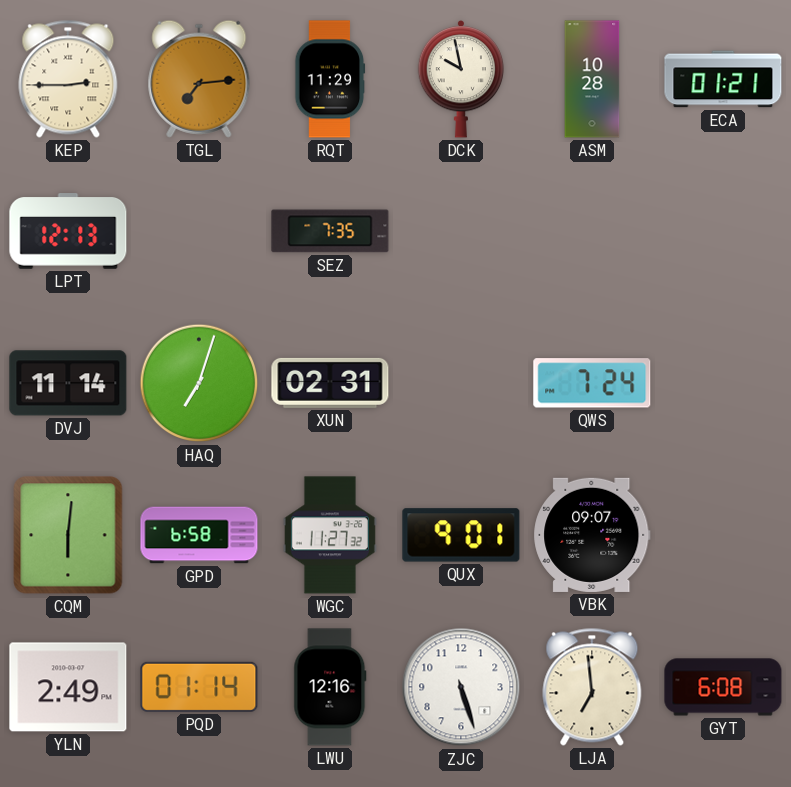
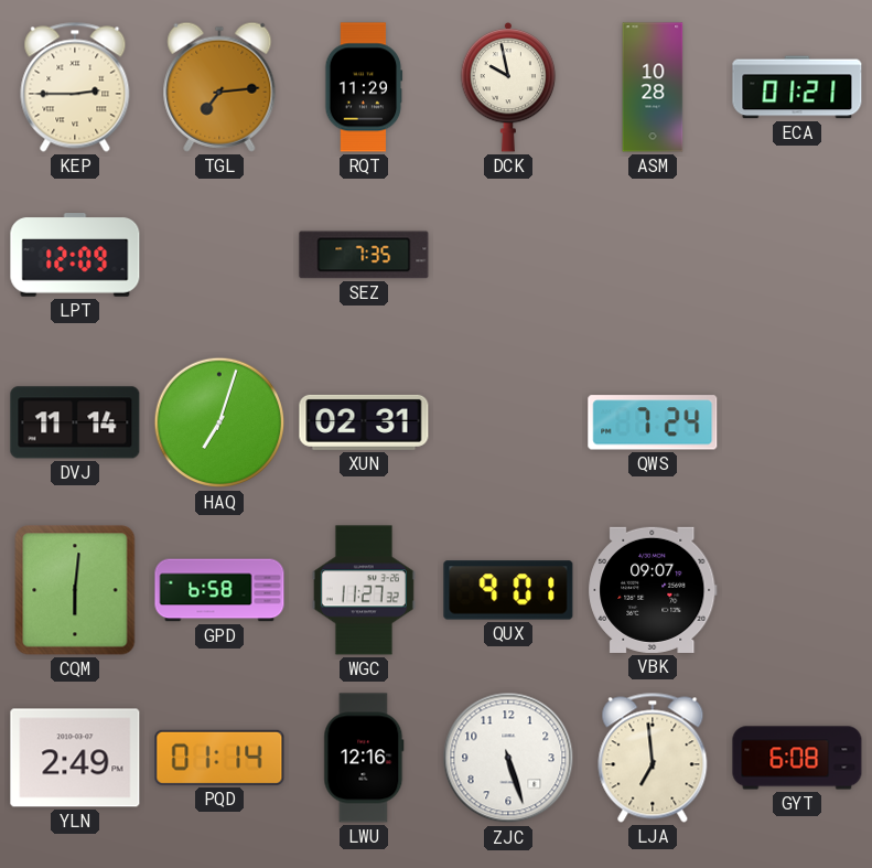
LPT: 12:13 -> 12:09
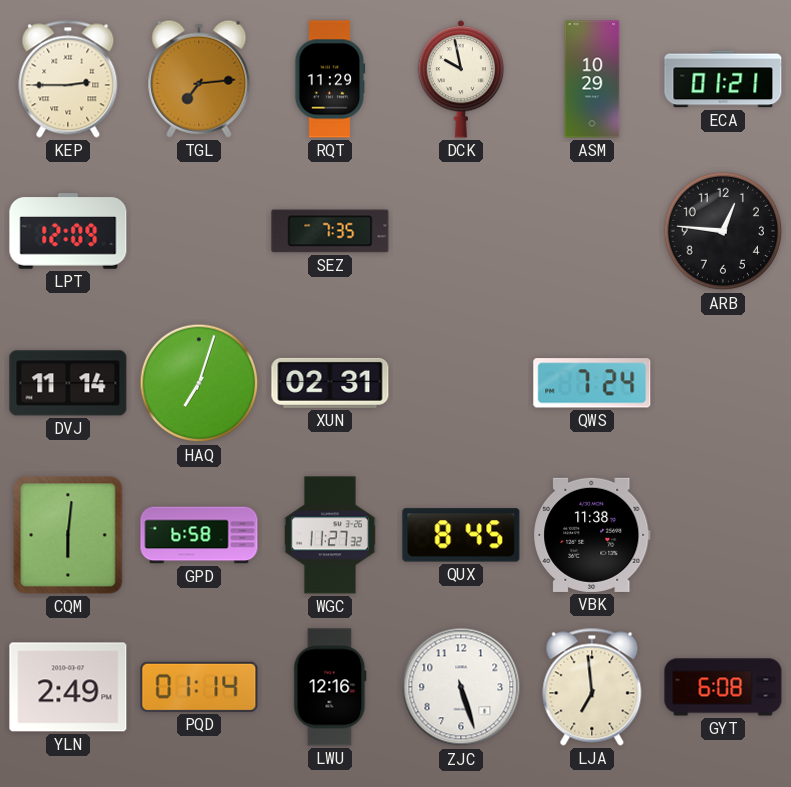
ASM: 10:28 -> 10:29
ARB: none -> 12:46
QUX: 9:01 -> 8:45
VBK: 09:07 -> 11:38
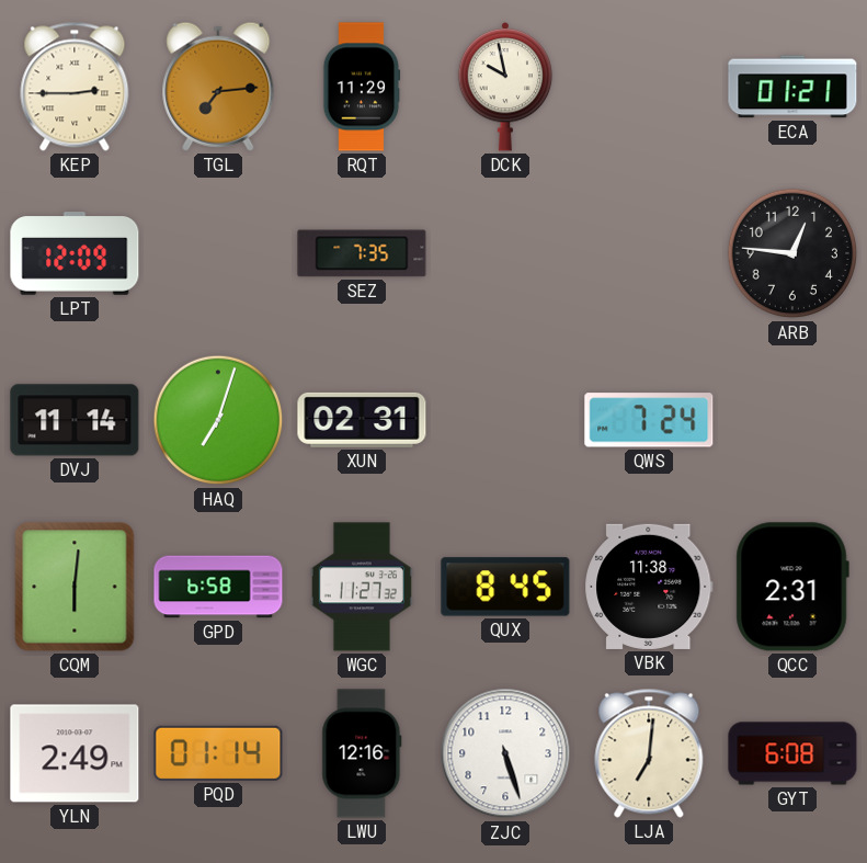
ASM: 10:29 -> none
QCC: none -> 2:31
LJA: 6:59 -> 7:01
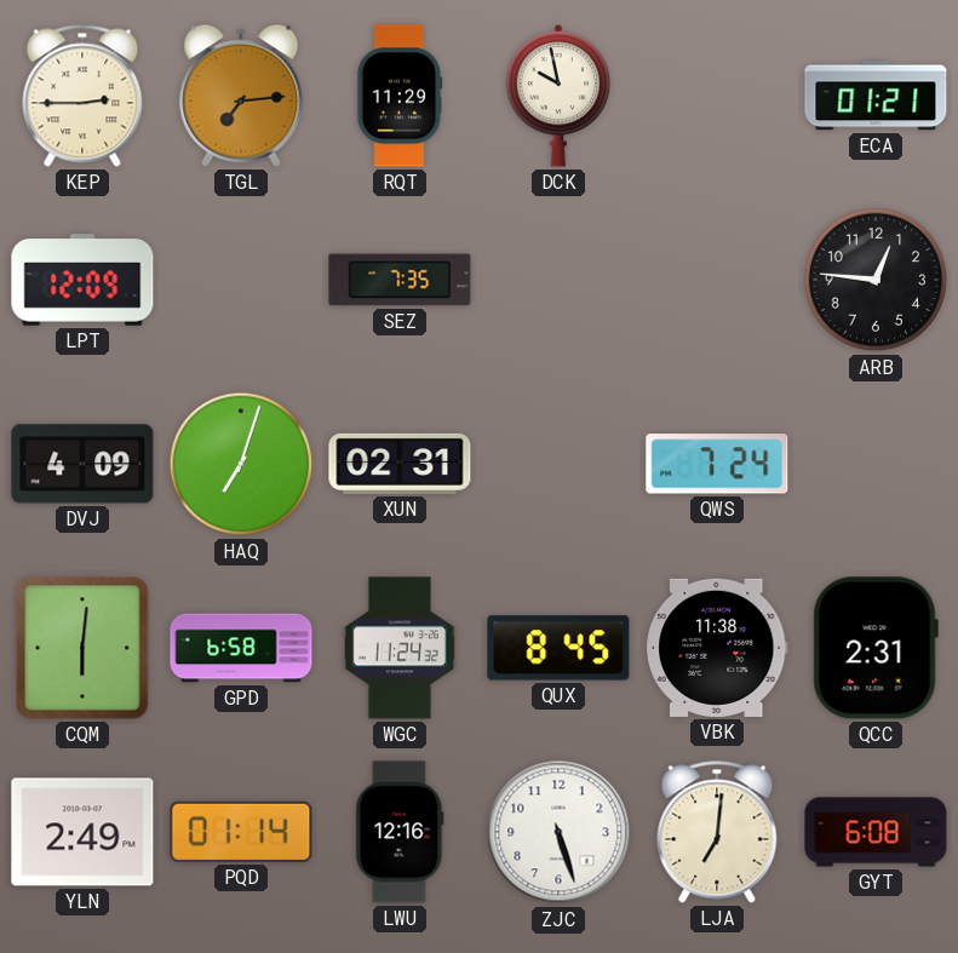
DVJ: 11:14 -> 4:09
WGC: 11:27 -> 11:24
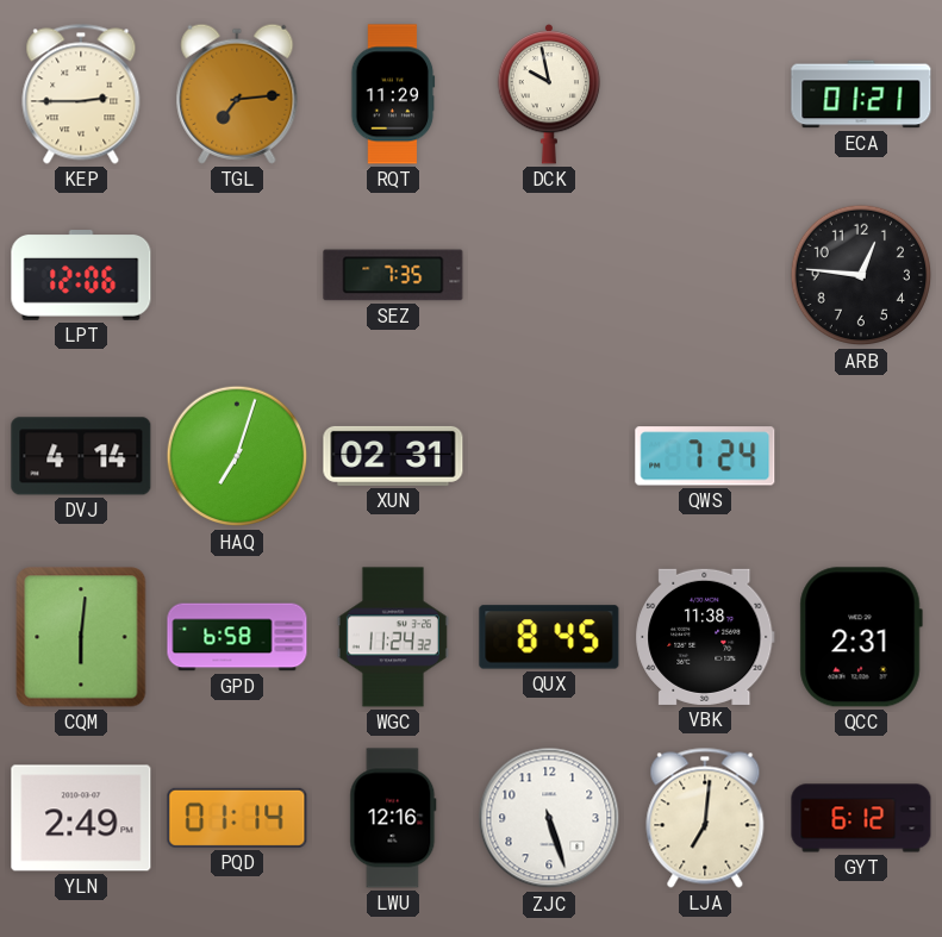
LPT: 12:09 -> 12:06
DVJ: 4:09 -> 4:14
GYT: 6:08 -> 6:12
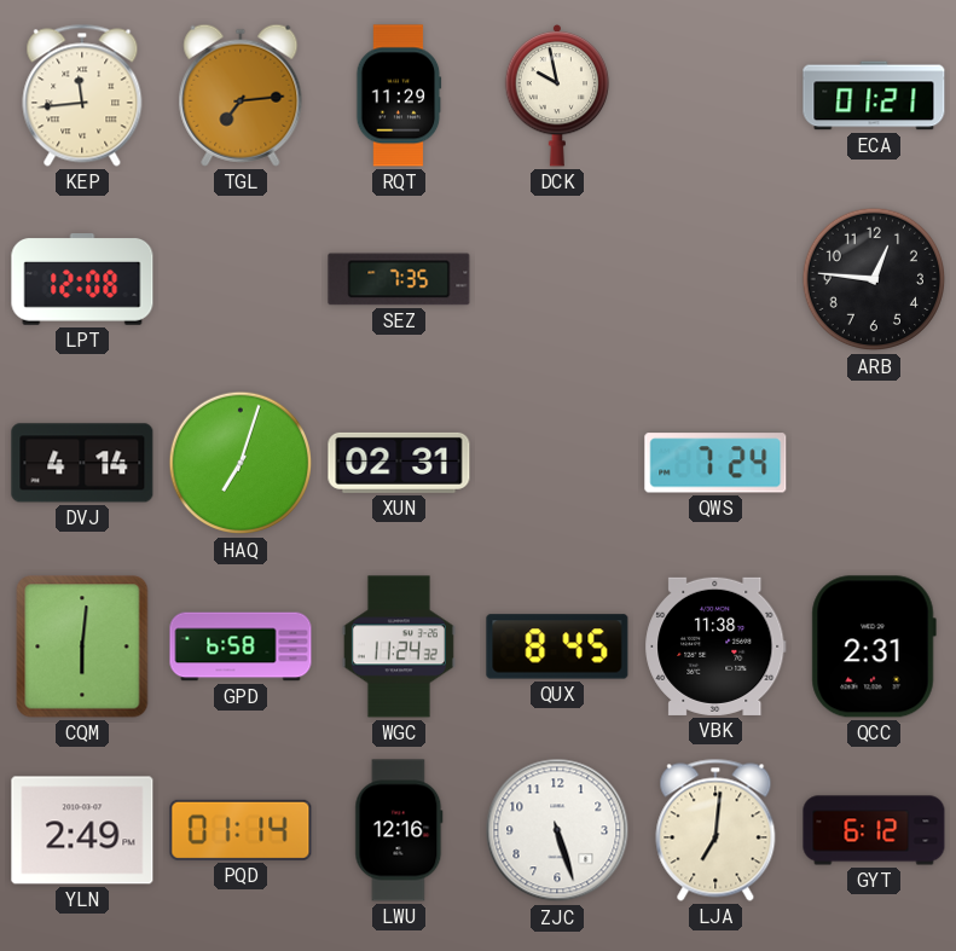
KEP: 2:45 -> 11:44
LPT: 12:06 -> 12:08
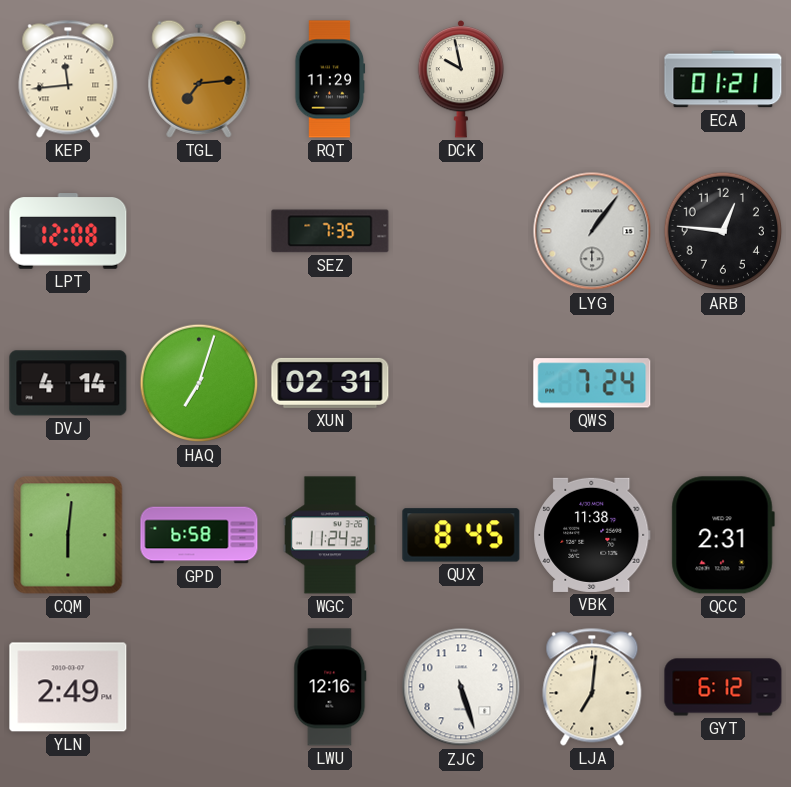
LYG: none -> 1:06
PQD: 01:14 -> none
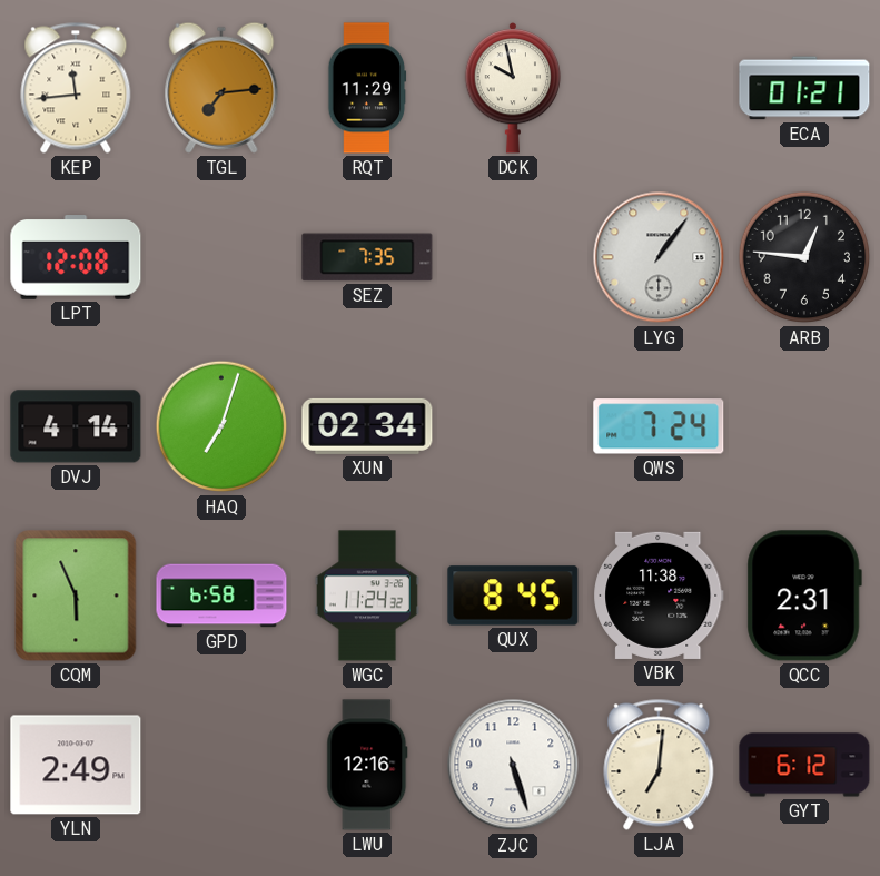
XUN: 02:31 -> 02:34
CQM: 6:01 -> 5:56
